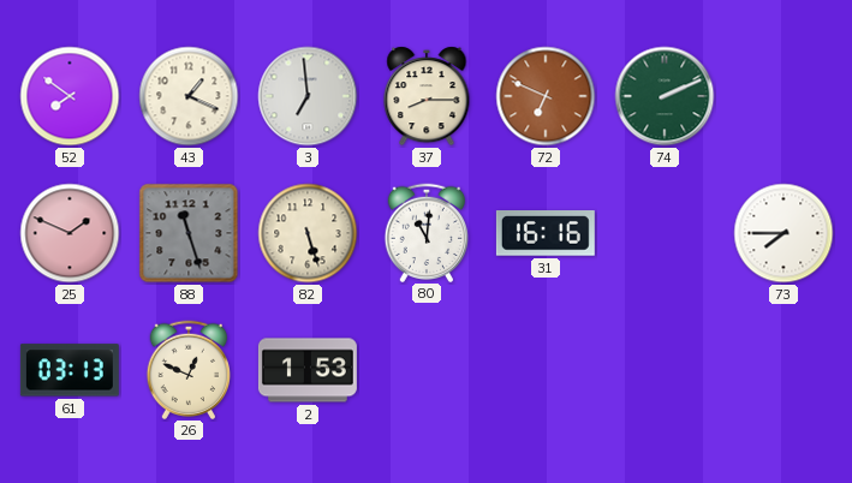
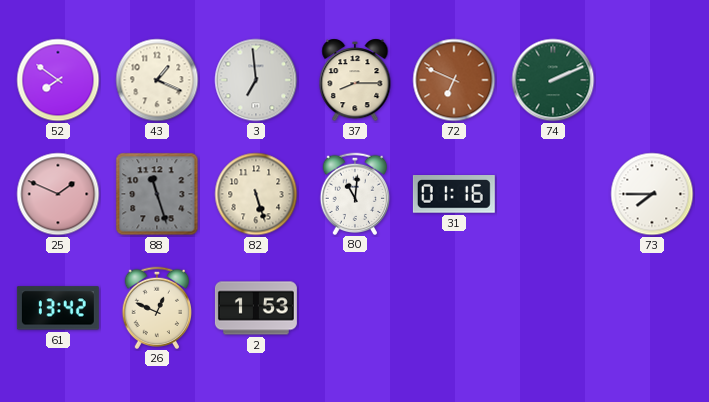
31: 16:16 -> 01:16
61: 03:13 -> 13:42
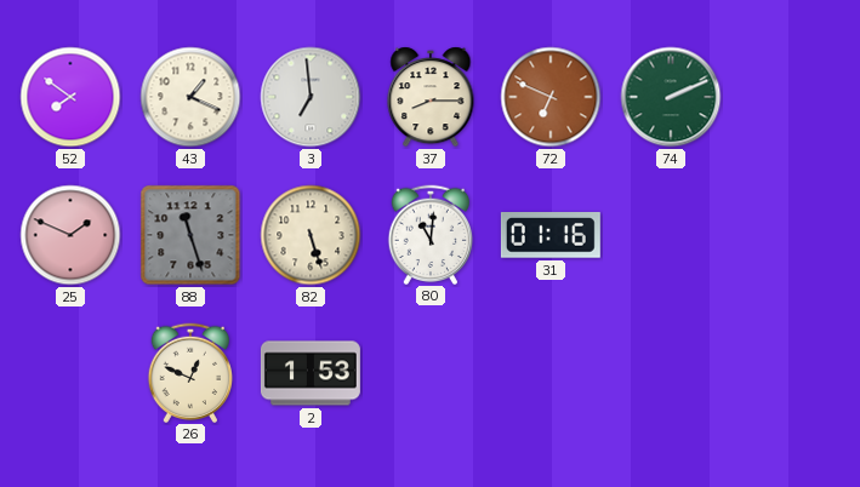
73: 7:45 -> none
61: 13:42 -> none
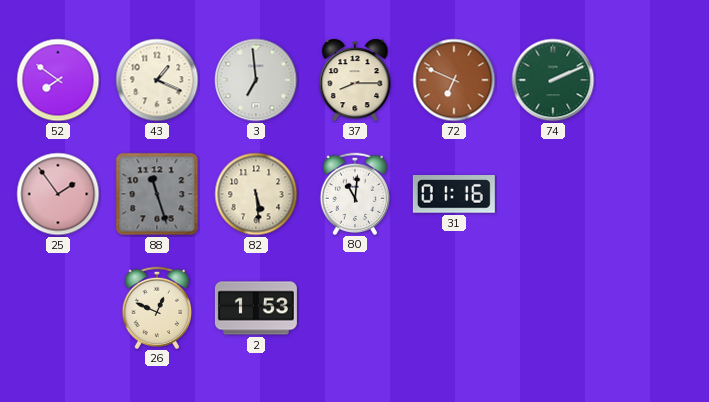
25: 1:49 -> 1:54
82: 5:27 -> 5:29
